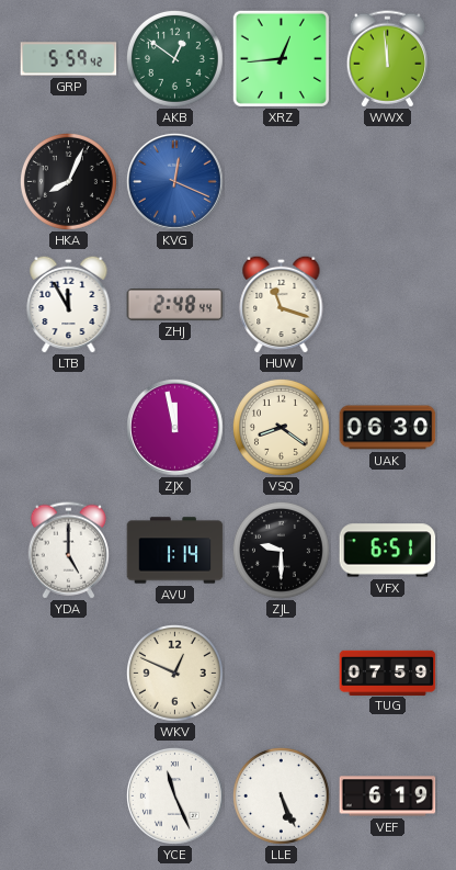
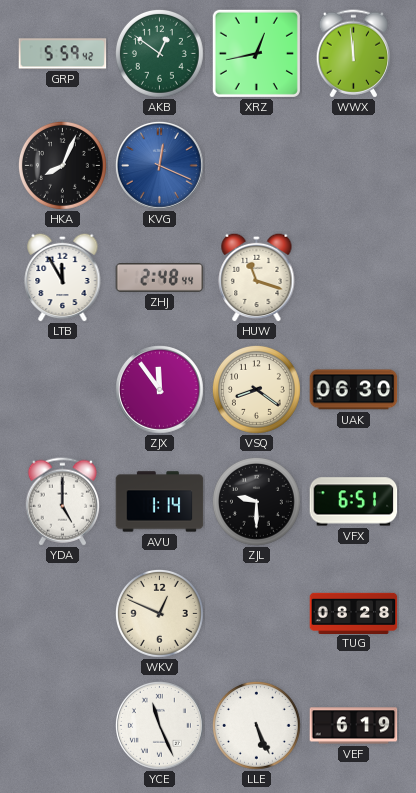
XRZ: 12:44 -> 12:43
ZJX: 11:58 -> 11:54
TUG: 07:59 -> 08:28
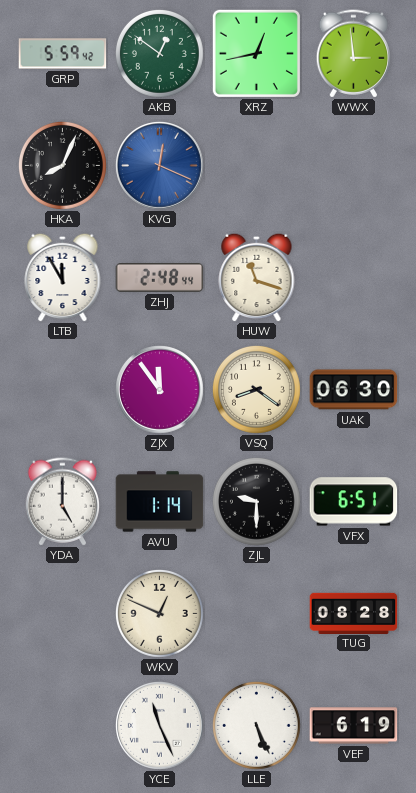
WWX: 11:59 -> 2:59
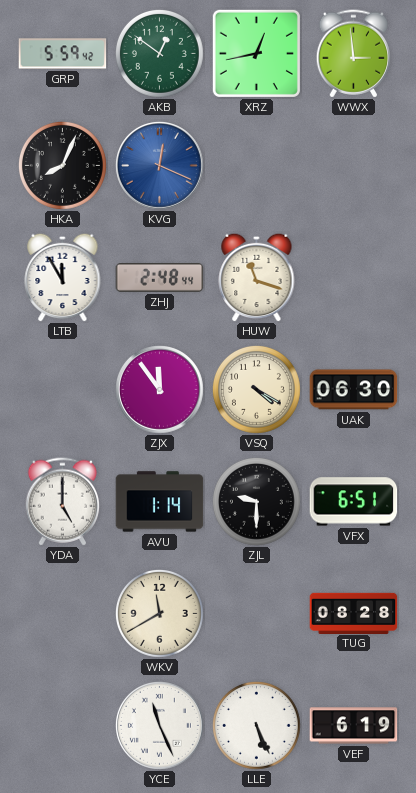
VSQ: 8:21 -> 4:20
WKV: 12:49 -> 11:40
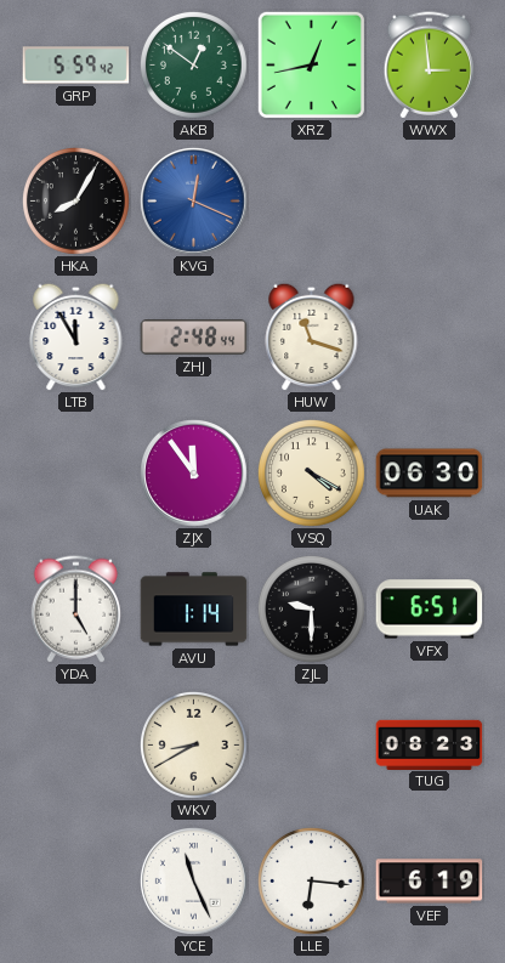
HKA: 8:04 -> 8:05
WKV: 11:40 -> 8:40
TUG: 08:28 -> 08:23
LLE: 5:26 -> 6:16
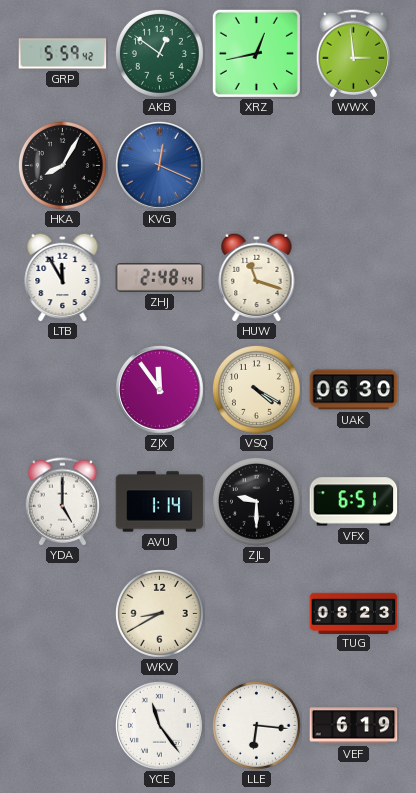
YCE: 11:26 -> 11:24
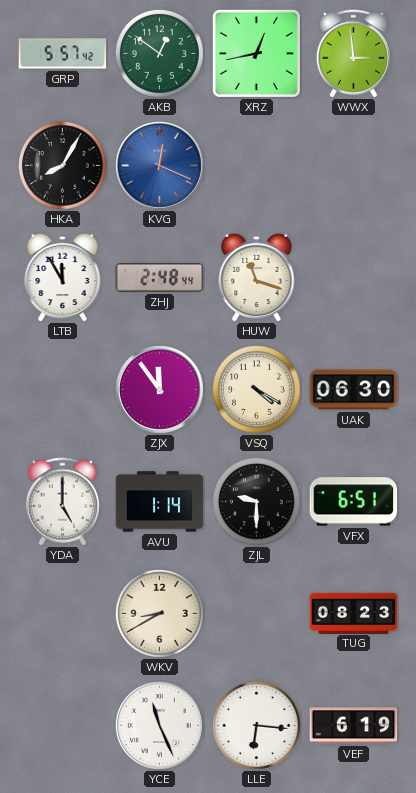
GRP: 5:59 -> 5:57
YCE: 11:24 -> 11:26
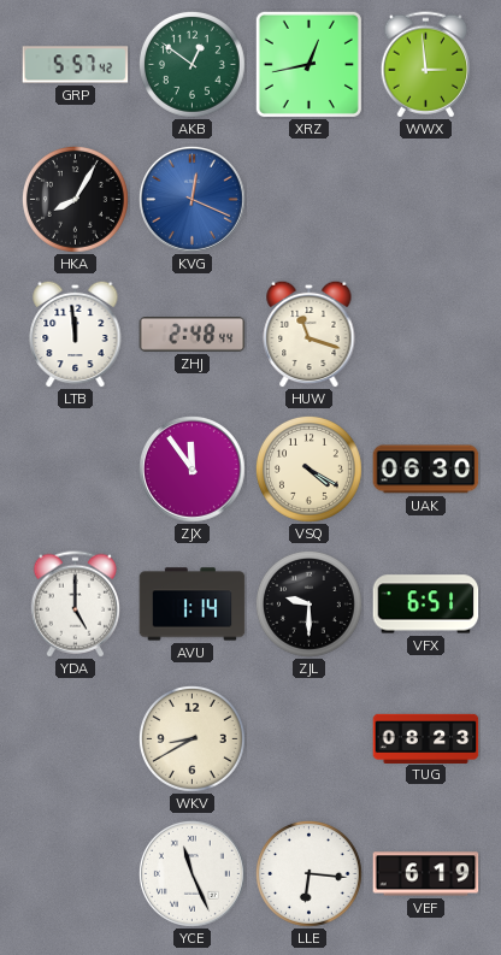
LTB: 11:55 -> 11:59
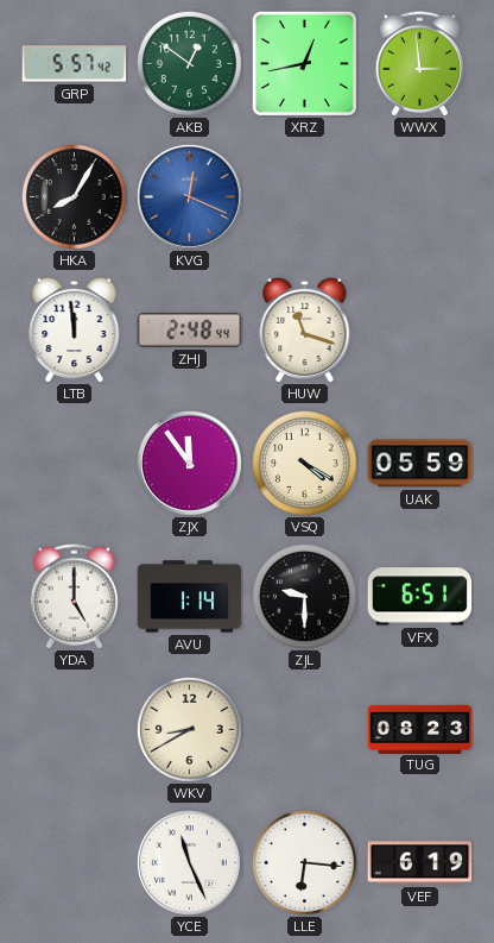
UAK: 06:30 -> 05:59
